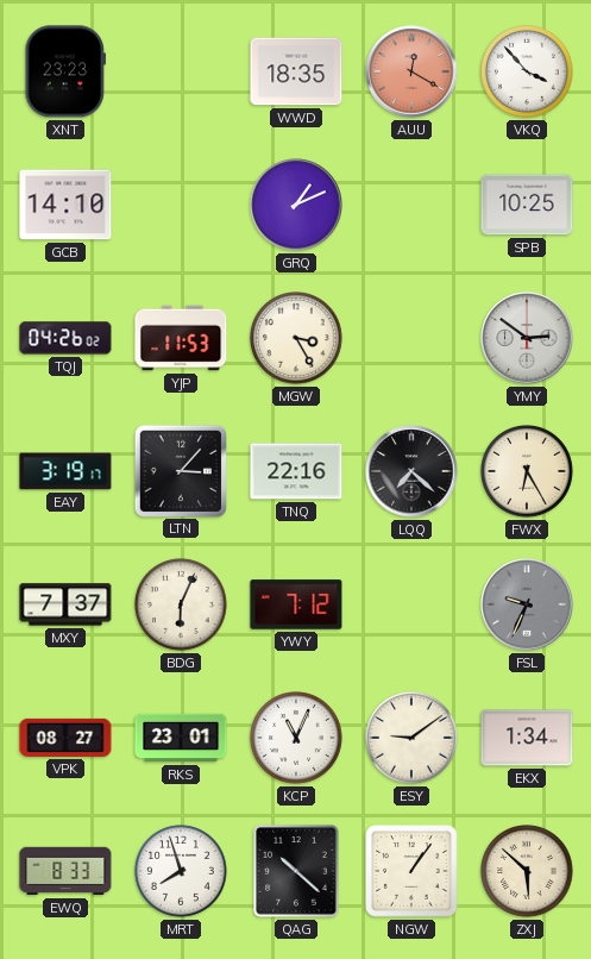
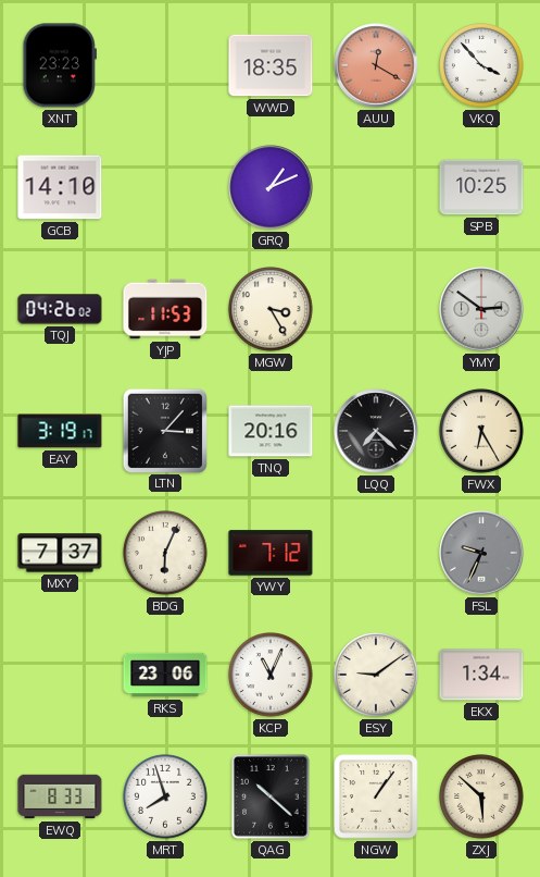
TNQ: 22:16 -> 20:16
VPK: 08:27 -> none
RKS: 23:01 -> 23:06
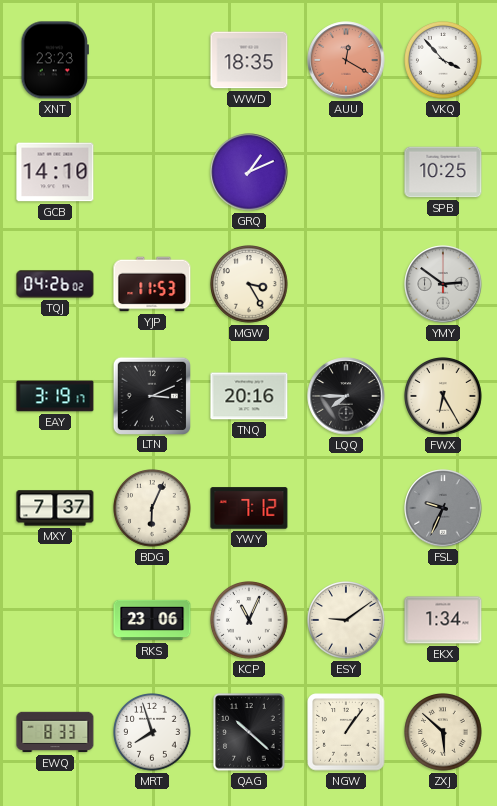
LTN: 3:07 -> 3:11
LQQ: 7:22 -> 7:45
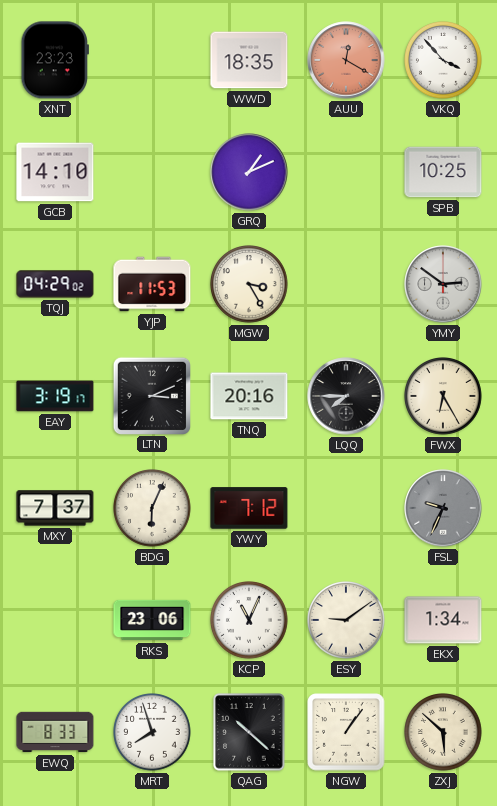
TQJ: 04:26 -> 04:29
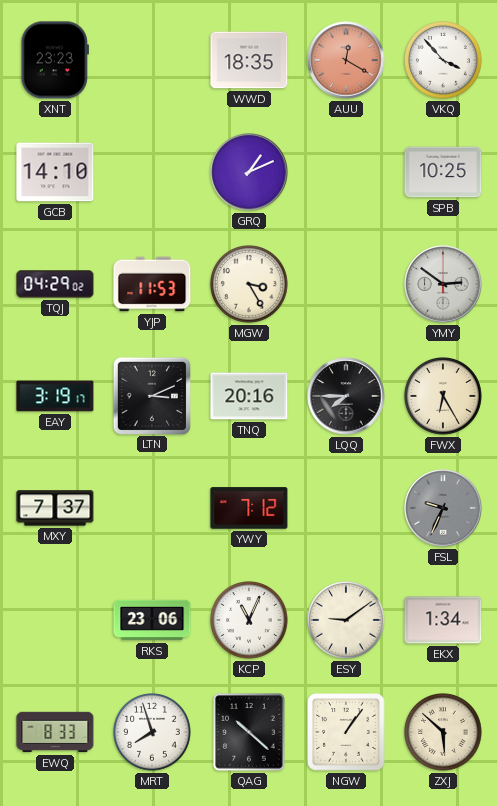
BDG: 6:04 -> none
